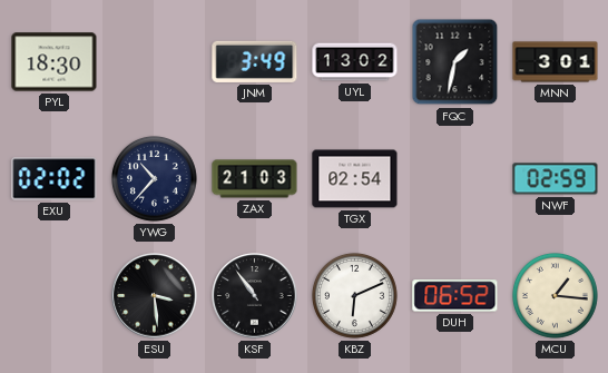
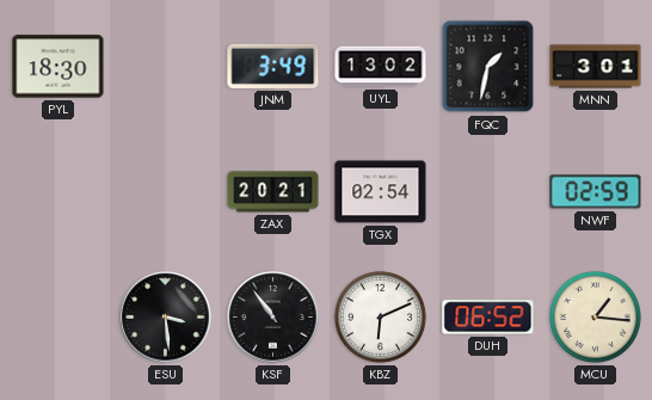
EXU: 02:02 -> none
YWG: 10:37 -> none
ZAX: 21:03 -> 20:21
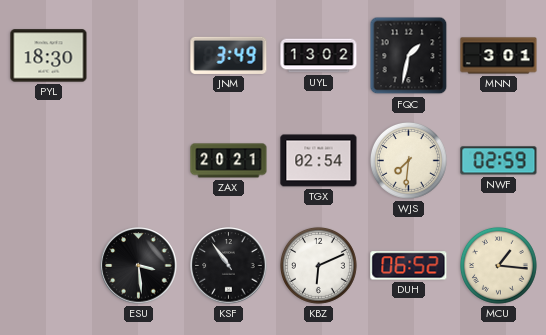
WJS: none -> 7:31
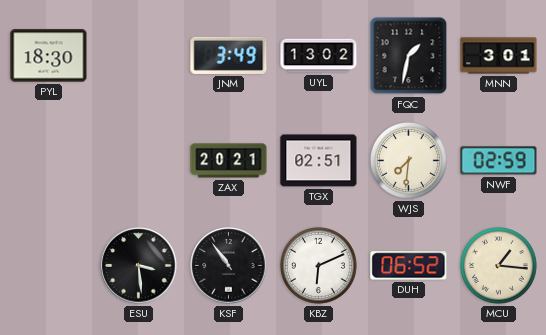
TGX: 02:54 -> 02:51
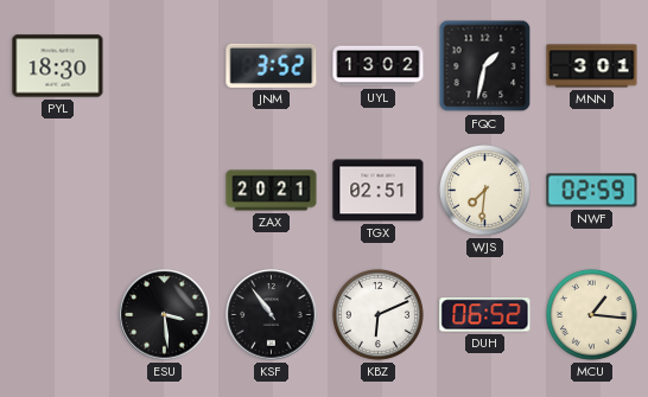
JNM: 3:49 -> 3:52
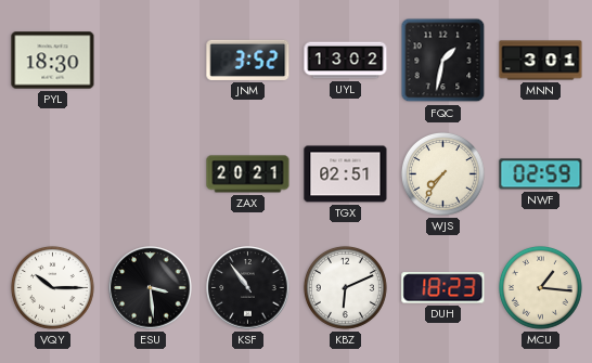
WJS: 7:31 -> 7:36
VQY: none -> 10:15
DUH: 06:52 -> 18:23
